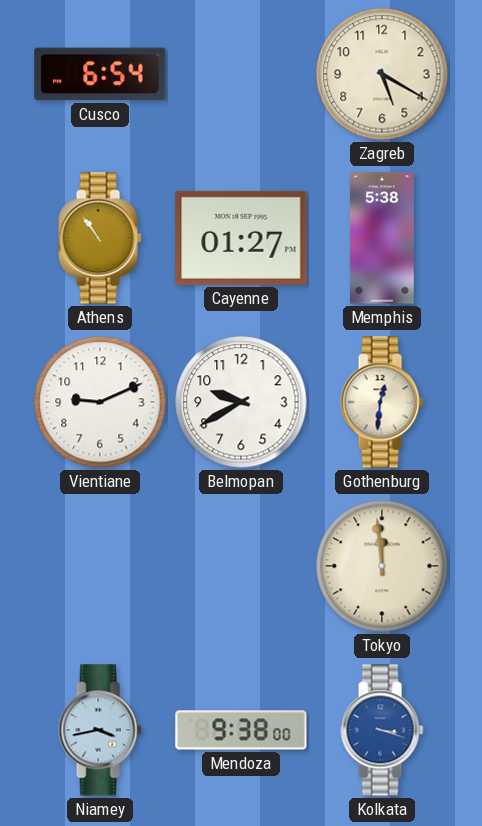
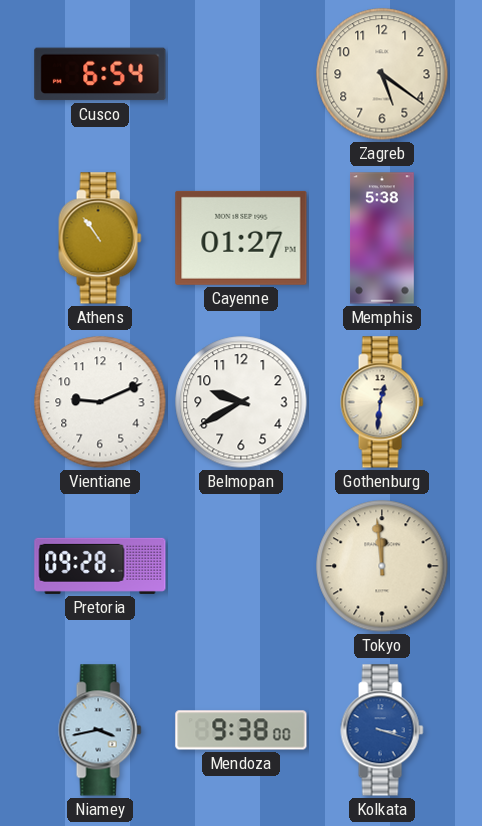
Zagreb: 5:20 -> 5:21
Pretoria: none -> 09:28
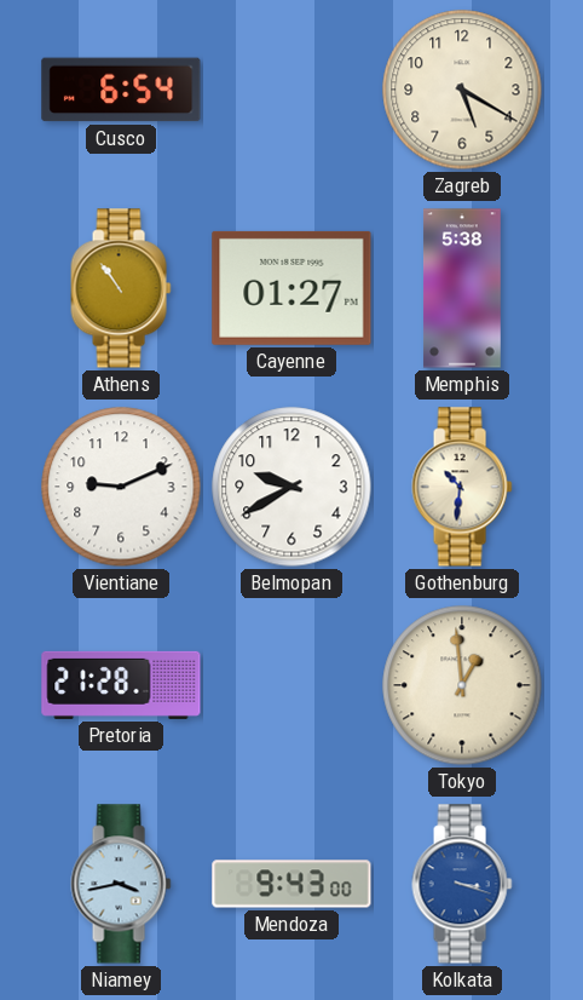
Zagreb: 5:21 -> 5:20
Gothenburg: 12:31 -> 10:31
Pretoria: 09:28 -> 21:28
Tokyo: 11:59 -> 12:59
Mendoza: 9:38 -> 9:43
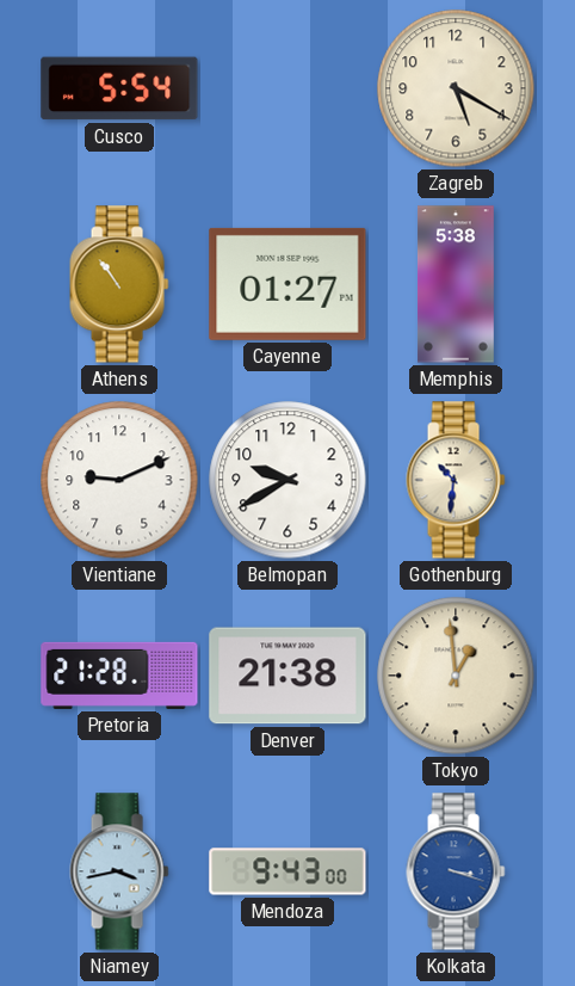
Cusco: 6:54 -> 5:54
Denver: none -> 21:38
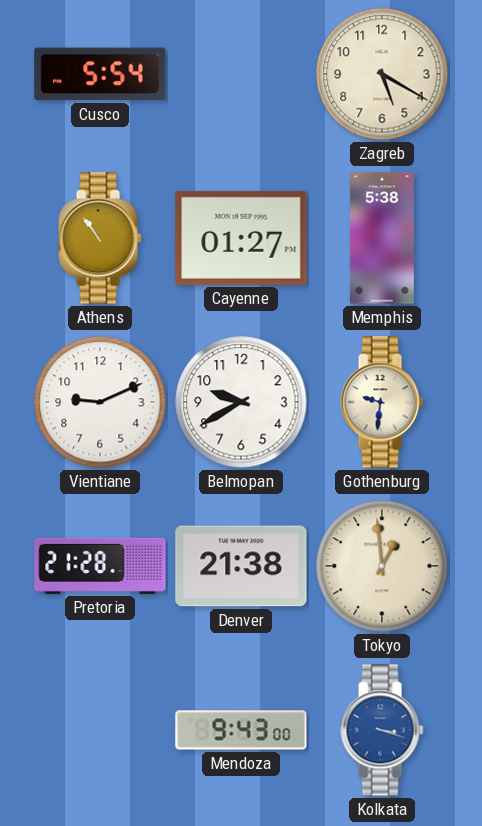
Gothenburg: 10:31 -> 9:31
Niamey: 3:43 -> none
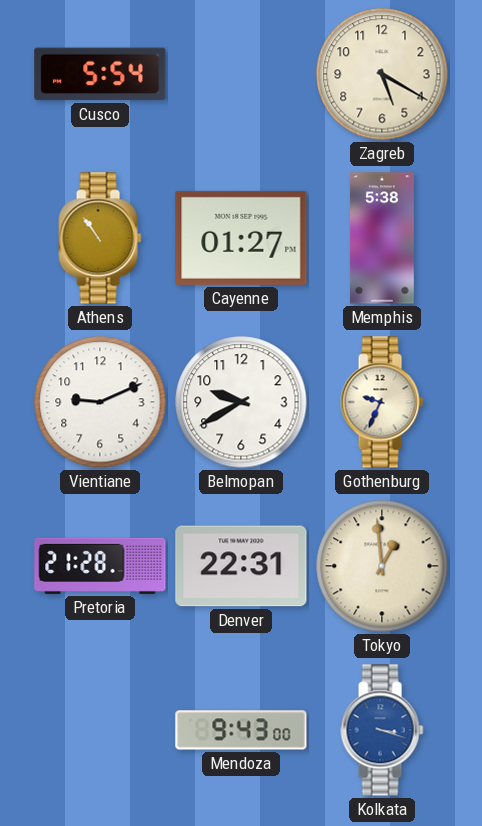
Gothenburg: 9:31 -> 9:34
Denver: 21:38 -> 22:31
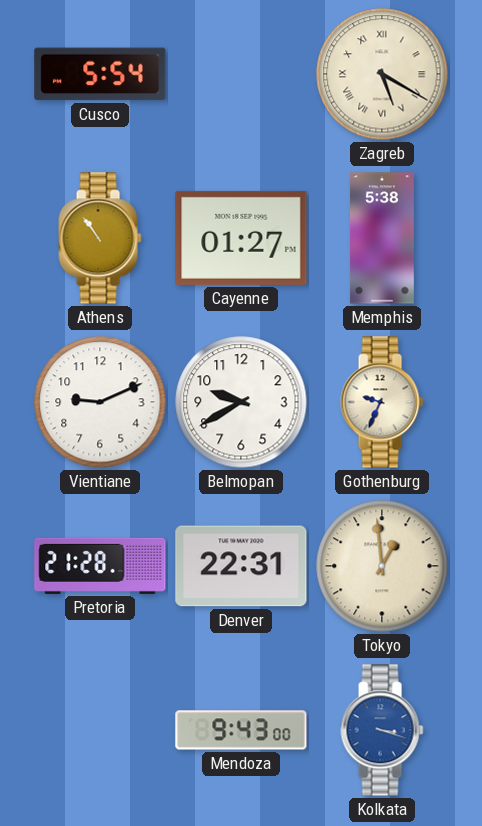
Zagreb numerals: Arabic -> Roman
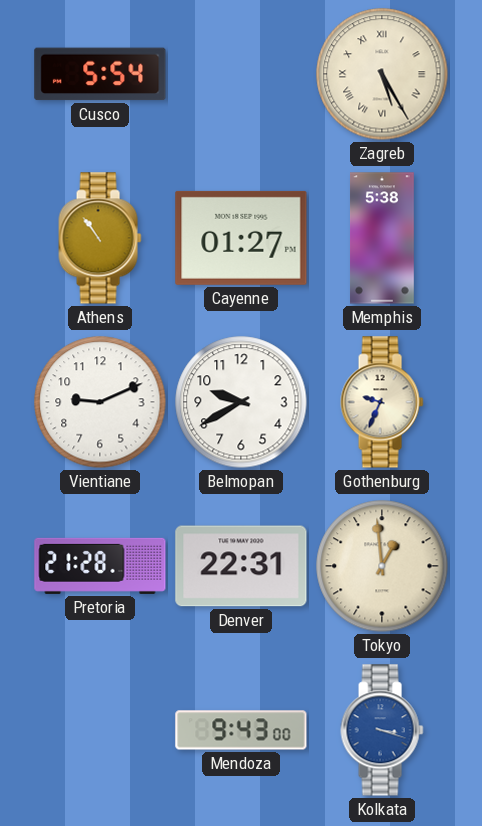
Zagreb: 5:20 -> 5:25
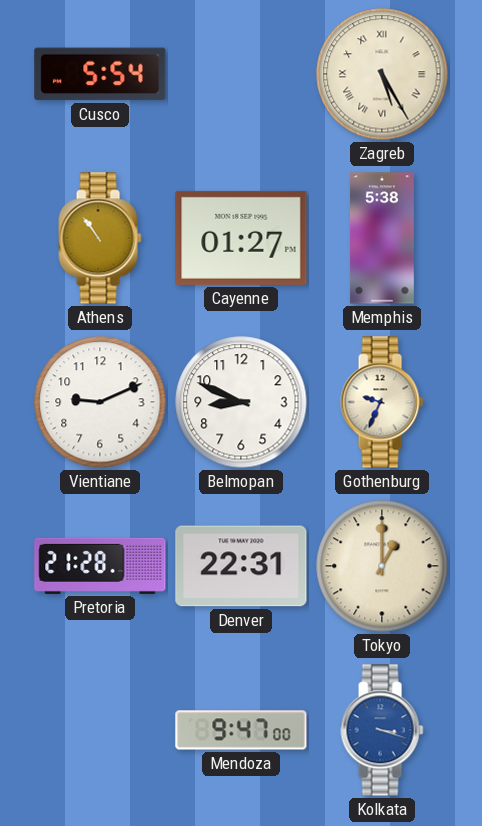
Belmopan: 9:40 -> 8:49
Tokyo: 12:59 -> 1:00
Mendoza: 9:43 -> 9:47
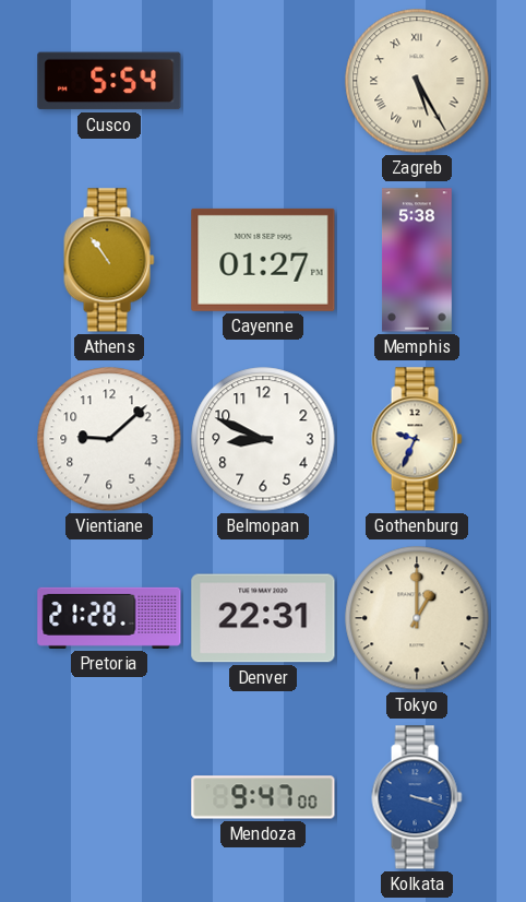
Vientiane: 9:11 -> 9:08
